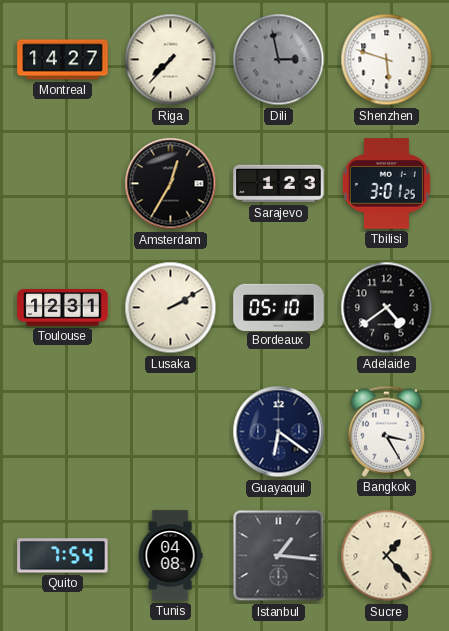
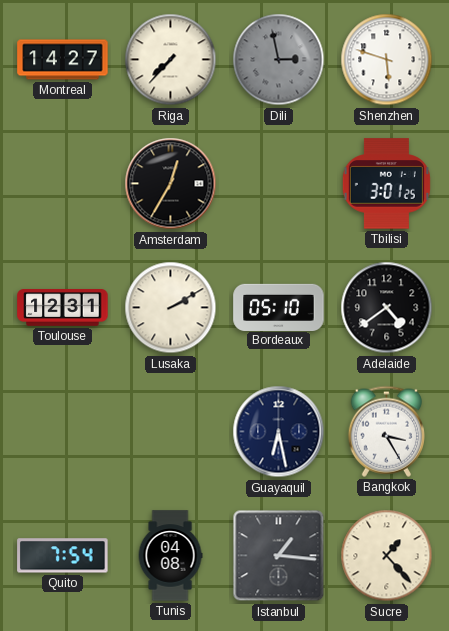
Sarajevo: 1:23 -> none
Guayaquil: 6:21 -> 6:28
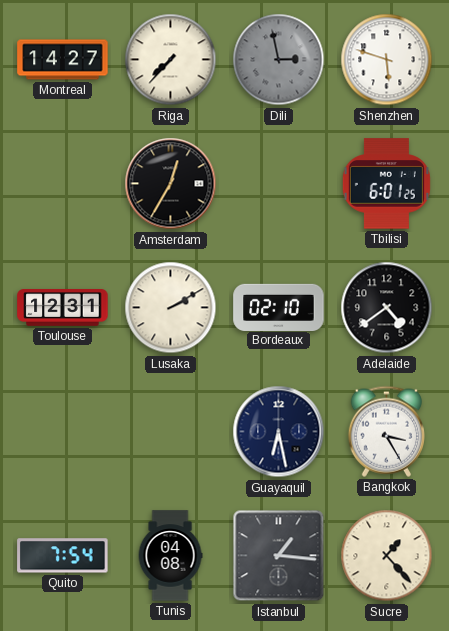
Tbilisi: 3:01 -> 6:01
Bordeaux: 05:10 -> 02:10
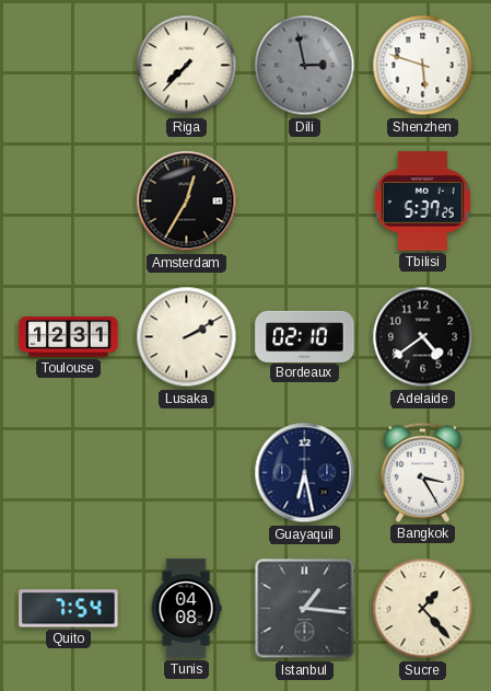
Montreal: 14:27 -> none
Tbilisi: 6:01 -> 5:37
